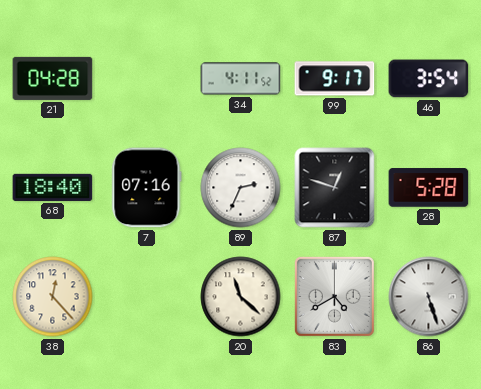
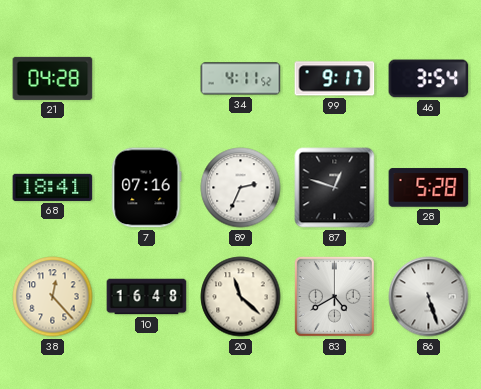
68: 18:40 -> 18:41
10: none -> 16:48
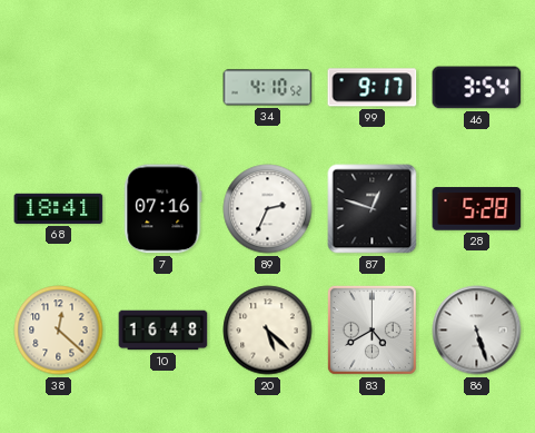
21: 04:28 -> none
34: 4:11 -> 4:10
38: 12:23 -> 12:22
20: 11:22 -> 5:22
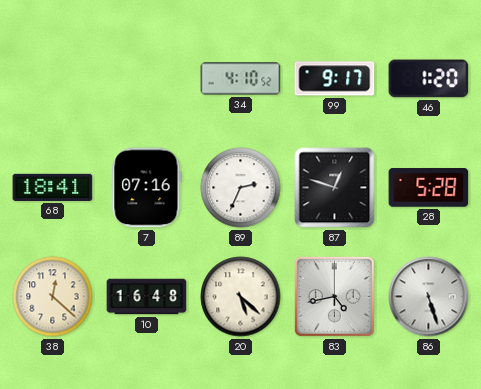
46: 3:54 -> 1:20
83: 4:40 -> 4:43
